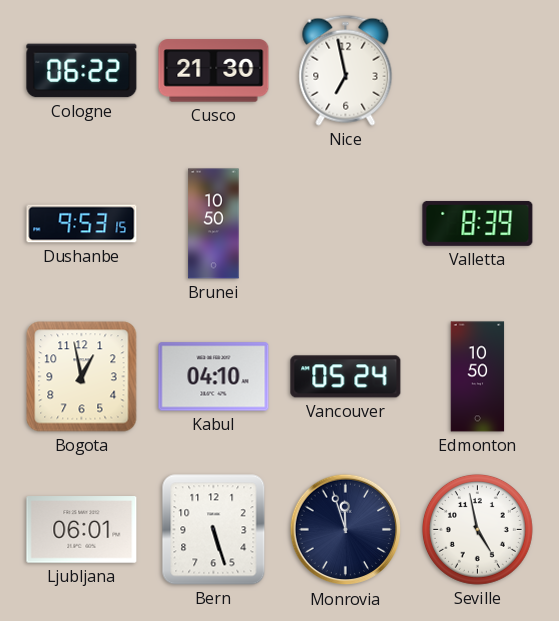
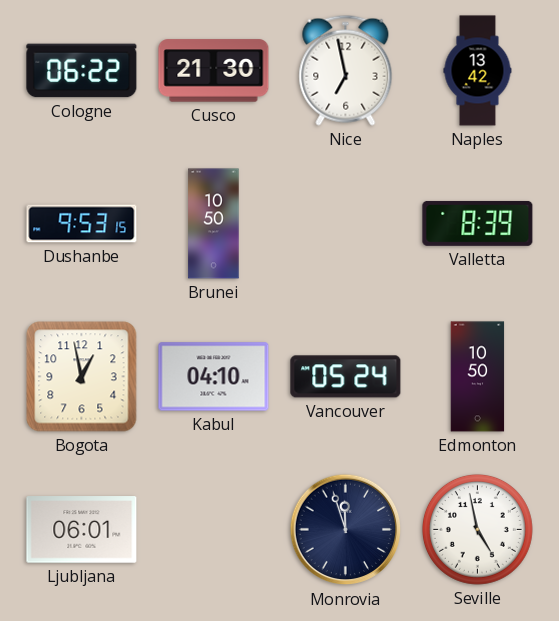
Naples: none -> 13:42
Bern: 5:27 -> none
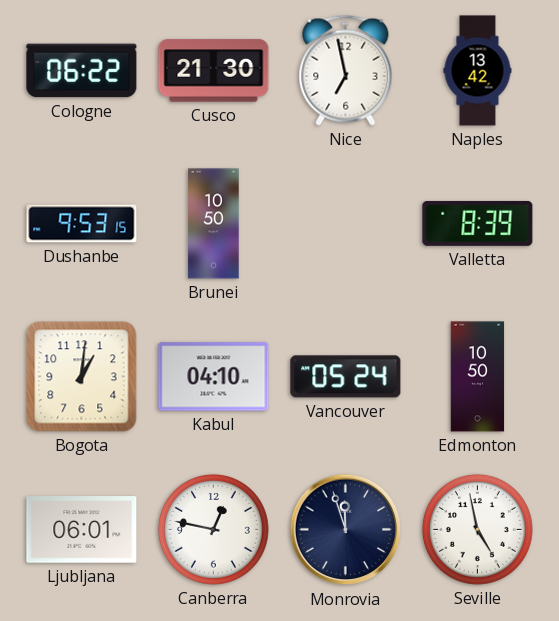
Bogota: 12:58 -> 1:01
Canberra: none -> 12:47
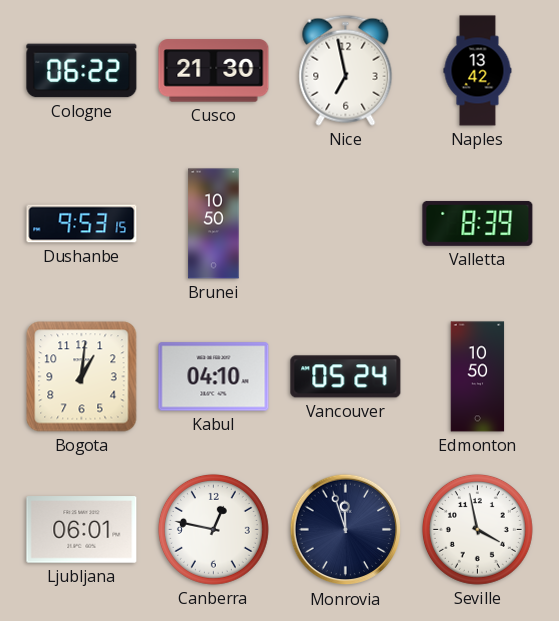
Seville: 4:58 -> 3:58
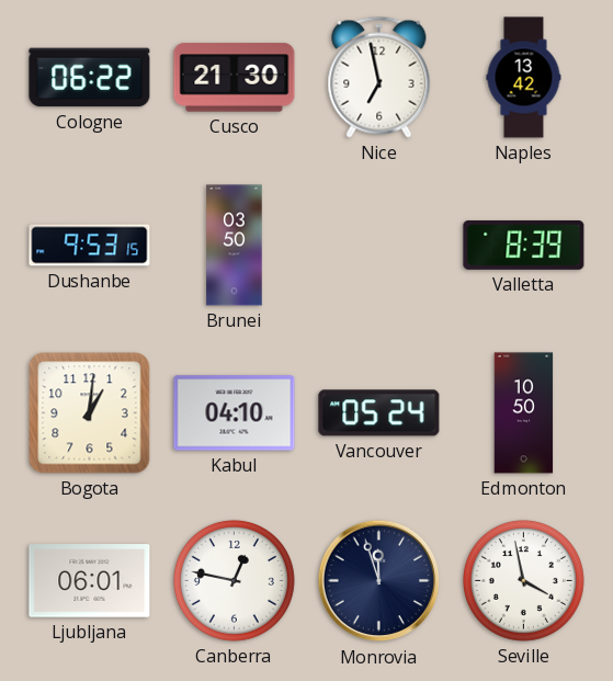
Brunei: 10:50 -> 03:50
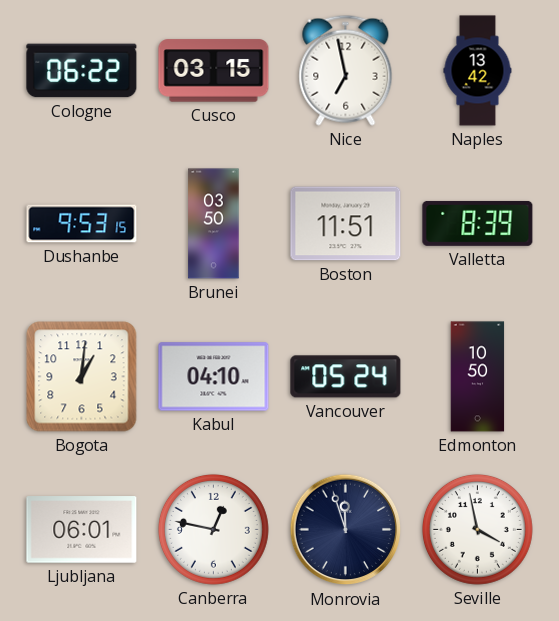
Cusco: 21:30 -> 03:15
Boston: none -> 11:51
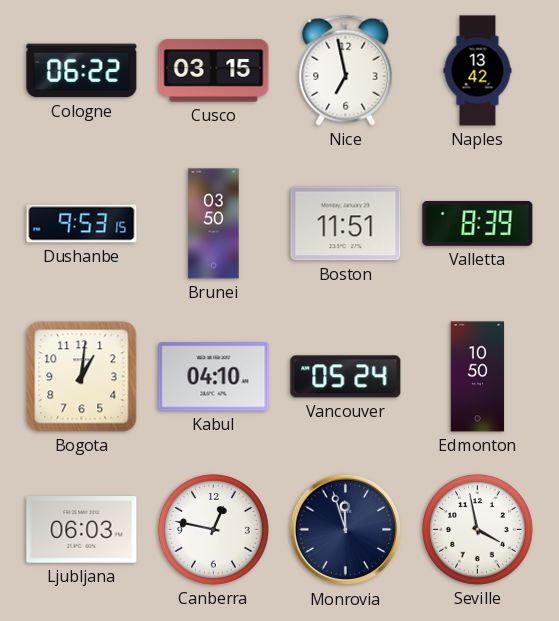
Ljubljana: 06:01 -> 06:03
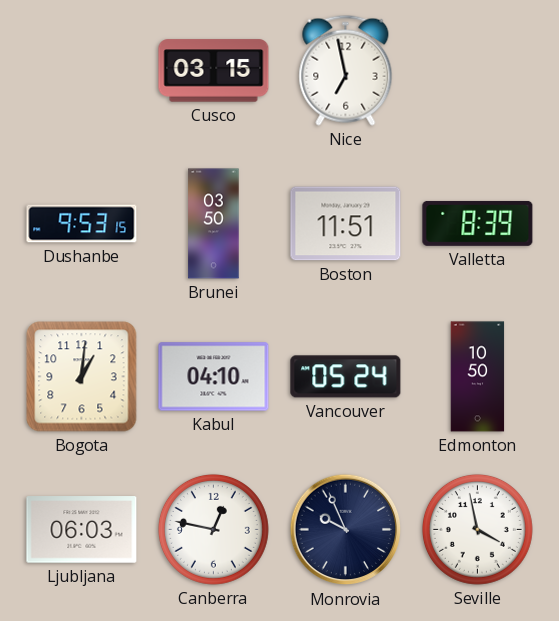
Cologne: 06:22 -> none
Naples: 13:42 -> none
Monrovia: 11:57 -> 9:56
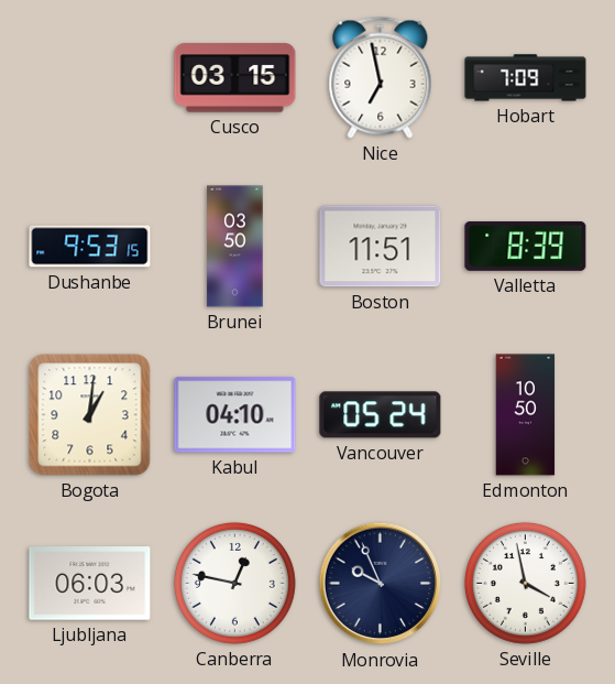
Hobart: none -> 7:09
